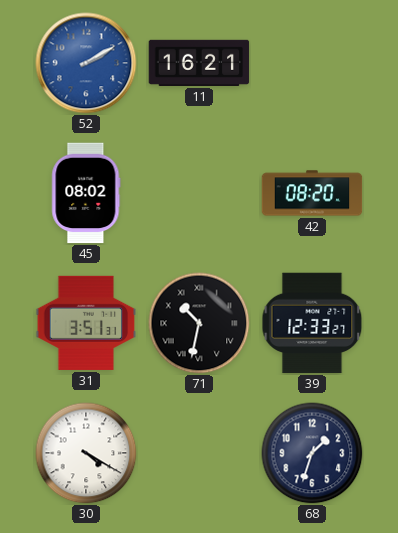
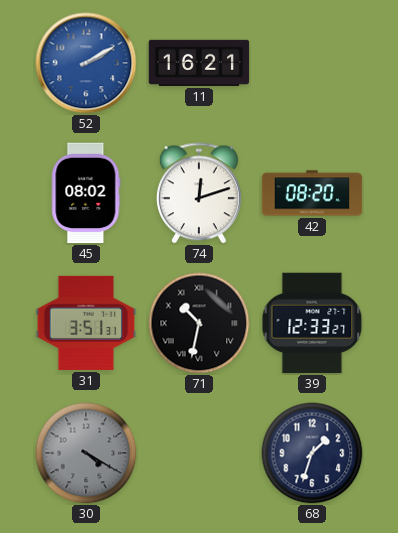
74: none -> 12:12
30 dial: white -> grey
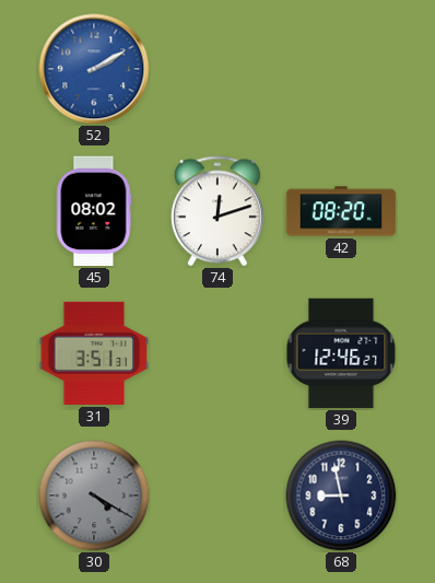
11: 16:21 -> none
71: 10:32 -> none
39: 12:33 -> 12:46
68: 1:33 -> 8:58
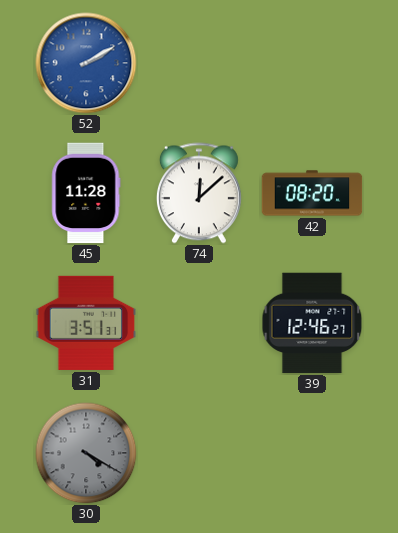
45: 08:02 -> 11:28
74: 12:12 -> 12:08
68: 8:58 -> none
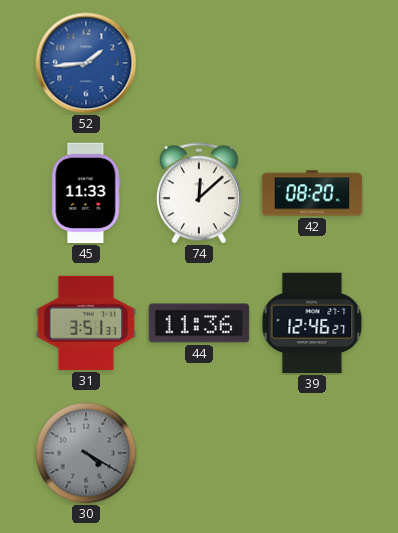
52: 2:10 -> 1:44
45: 11:28 -> 11:33
44: none -> 11:36
